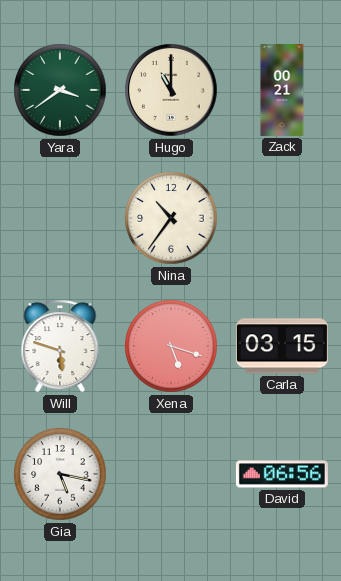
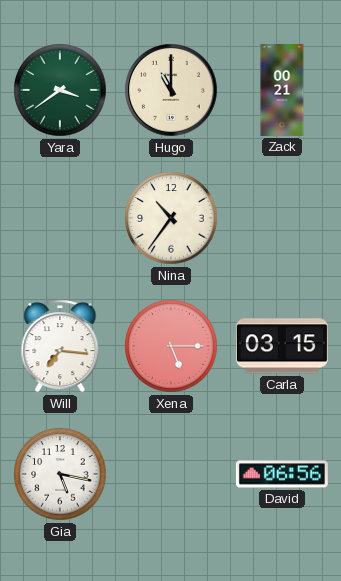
Will: 5:48 -> 7:16
Xena: 5:18 -> 5:15
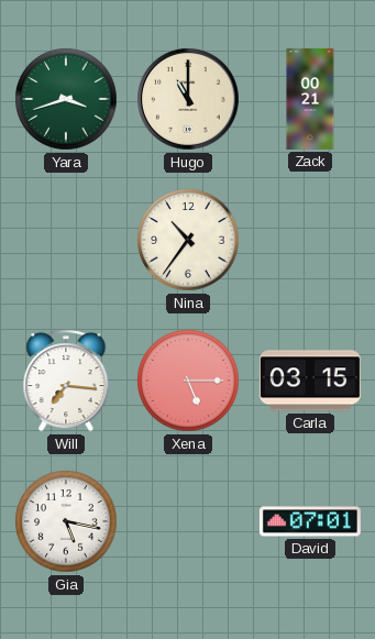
Yara: 3:39 -> 3:42
David: 06:56 -> 07:01
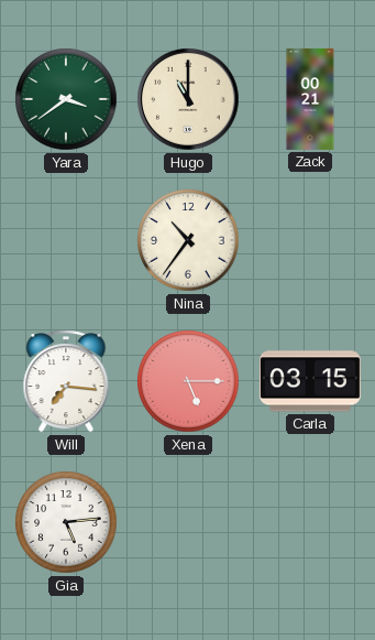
Yara: 3:42 -> 3:39
Gia: 5:17 -> 5:14
David: 07:01 -> none
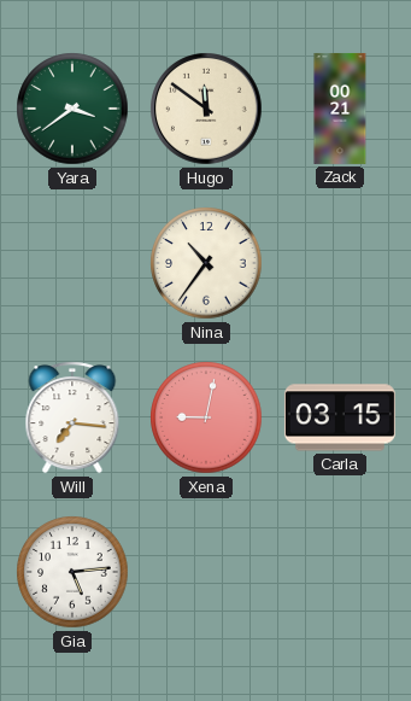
Hugo: 11:00 -> 11:51
Xena: 5:15 -> 9:02
